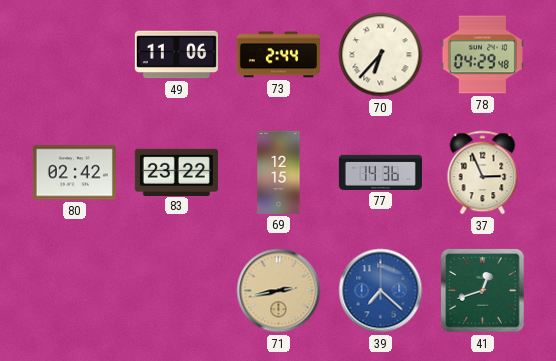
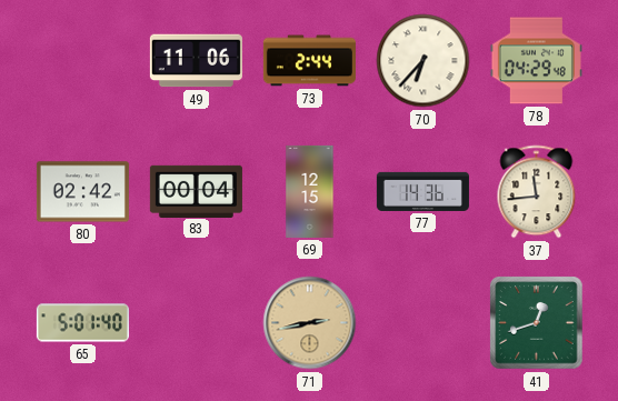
83: 23:22 -> 00:04
37: 2:56 -> 11:44
65: none -> 5:01
39: 7:22 -> none
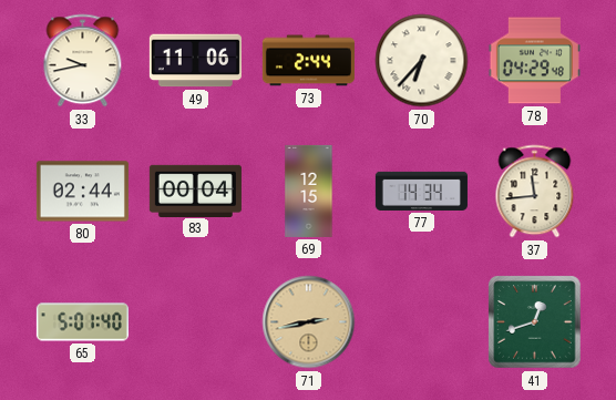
33: none -> 9:43
80: 02:42 -> 02:44
77: 14:36 -> 14:34
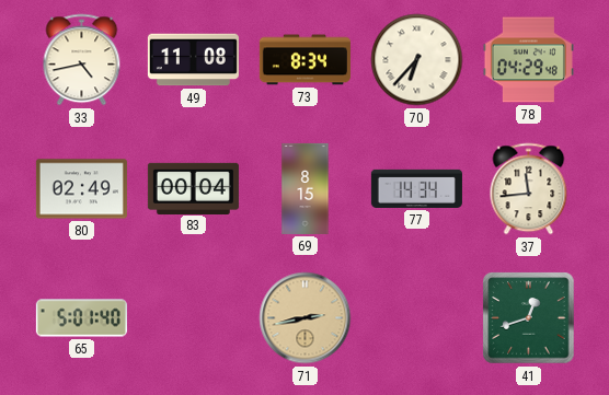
33: 9:43 -> 4:43
49: 11:06 -> 11:08
73: 2:44 -> 8:34
80: 02:44 -> 02:49
69: 12:15 -> 8:15
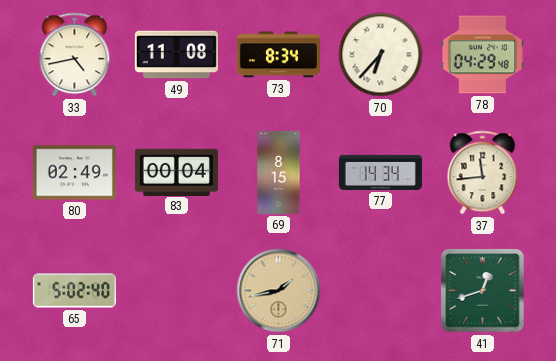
65: 5:01 -> 5:02
71: 2:43 -> 1:43
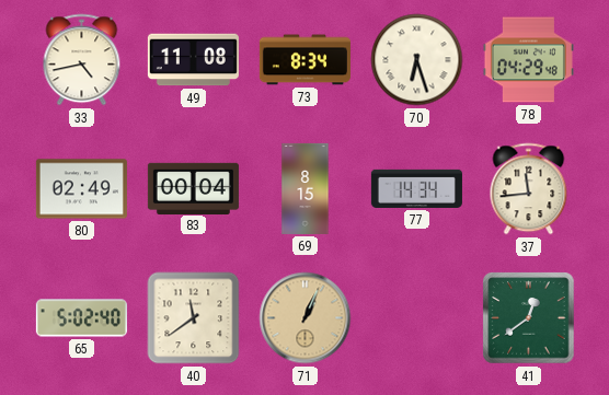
70: 6:37 -> 6:27
40: none -> 11:39
71: 1:43 -> 1:04
41: 12:42 -> 12:39
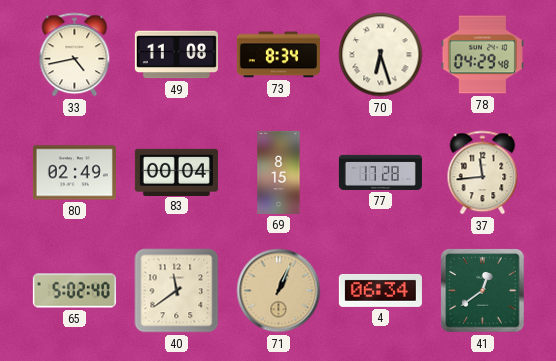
77: 14:34 -> 17:28
4: none -> 06:34
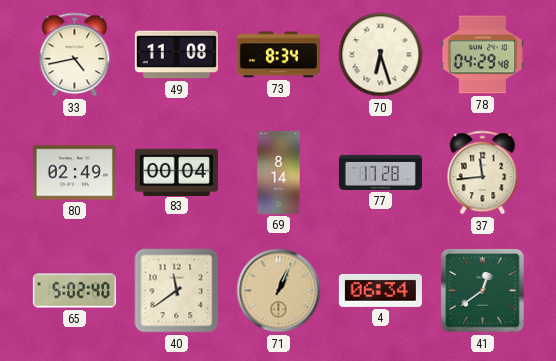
69: 8:15 -> 8:14
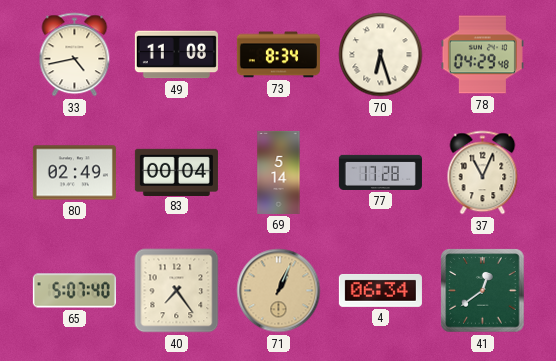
69: 8:14 -> 5:14
37: 11:44 -> 11:04
65: 5:02 -> 5:07
40: 11:39 -> 7:24
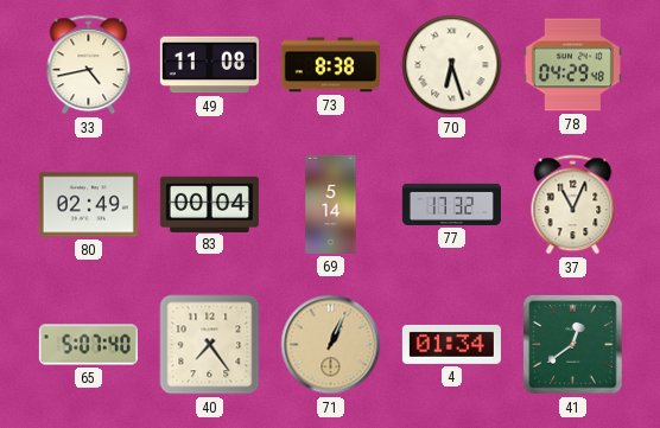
73: 8:34 -> 8:38
77: 17:28 -> 17:32
4: 06:34 -> 01:34
